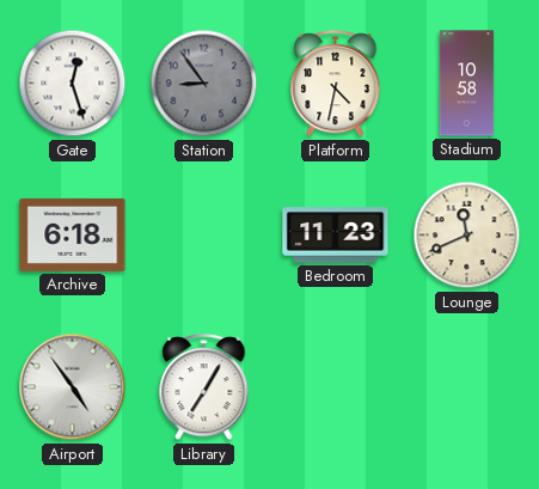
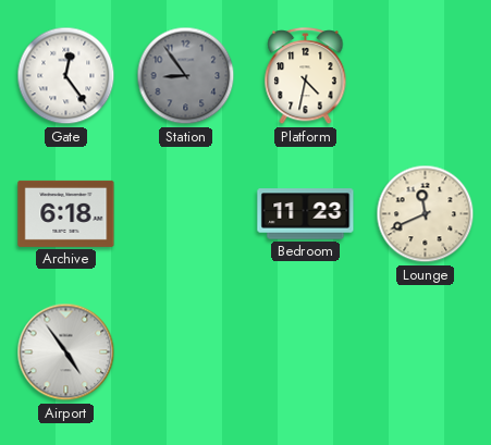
Gate: 12:27 -> 12:24
Stadium: 10:58 -> none
Library: 7:05 -> none
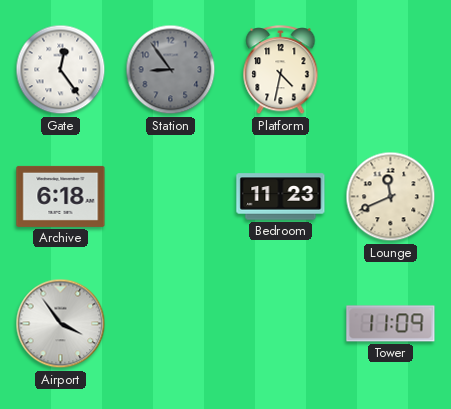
Airport: 4:54 -> 3:54
Tower: none -> 11:09
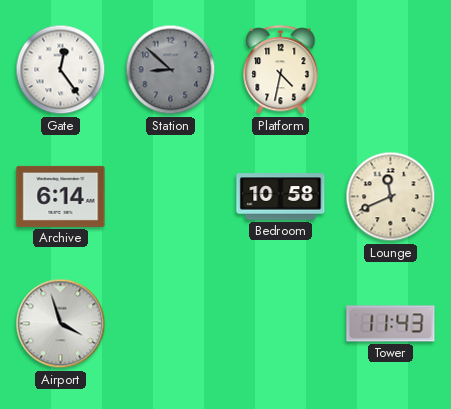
Station: 8:54 -> 8:52
Archive: 6:18 -> 6:14
Bedroom: 11:23 -> 10:58
Airport: 3:54 -> 3:57
Tower: 11:09 -> 11:43
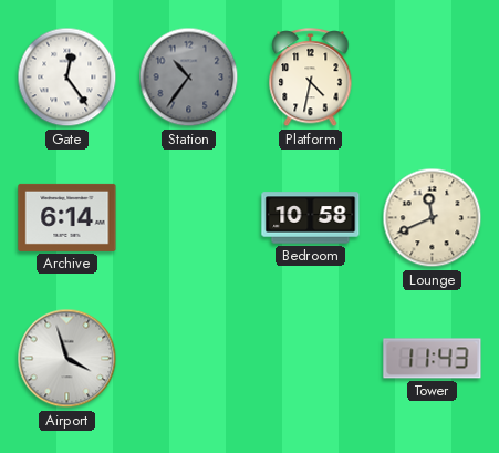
Station: 8:52 -> 10:36
